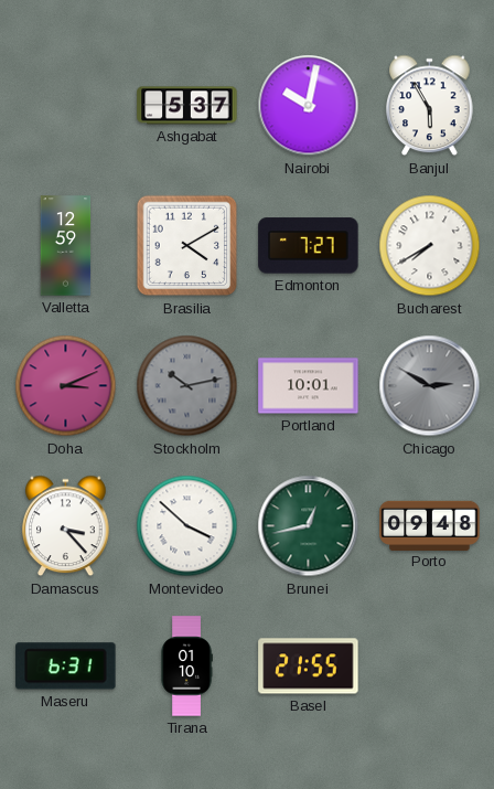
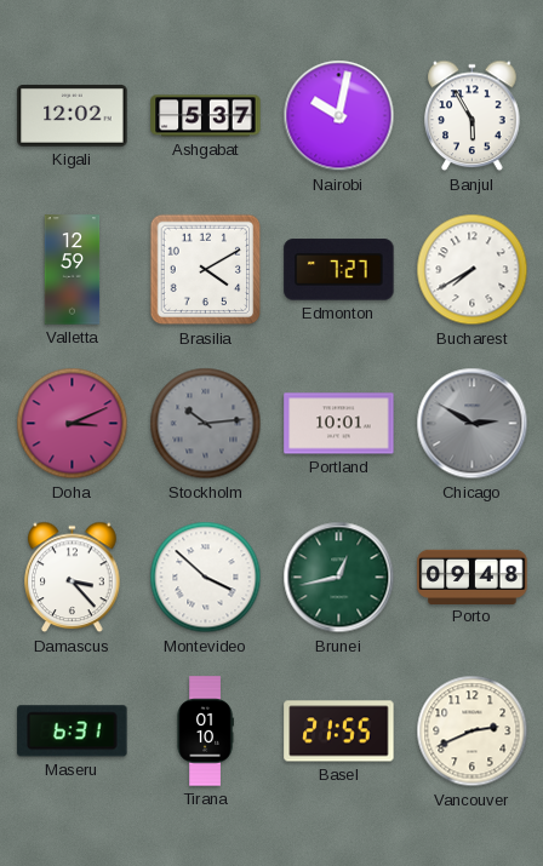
Kigali: none -> 12:02
Stockholm: 10:13 -> 10:14
Vancouver: none -> 2:41
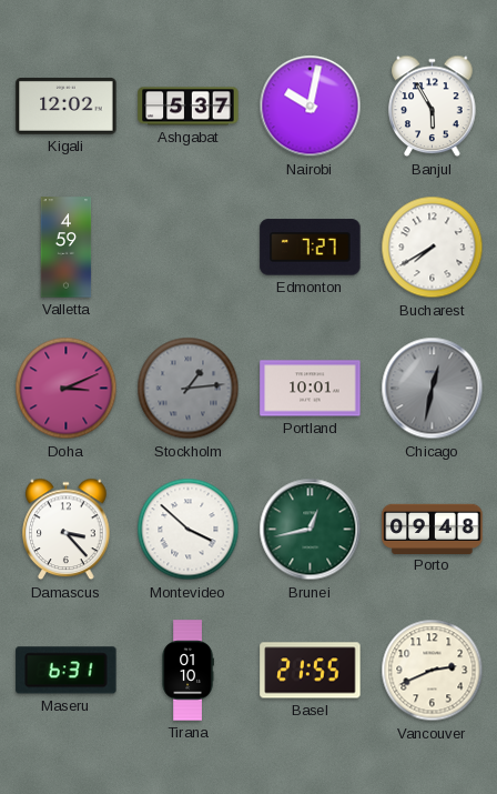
Valletta: 12:59 -> 4:59
Brasilia: 4:10 -> none
Stockholm: 10:14 -> 1:14
Chicago: 2:50 -> 12:32
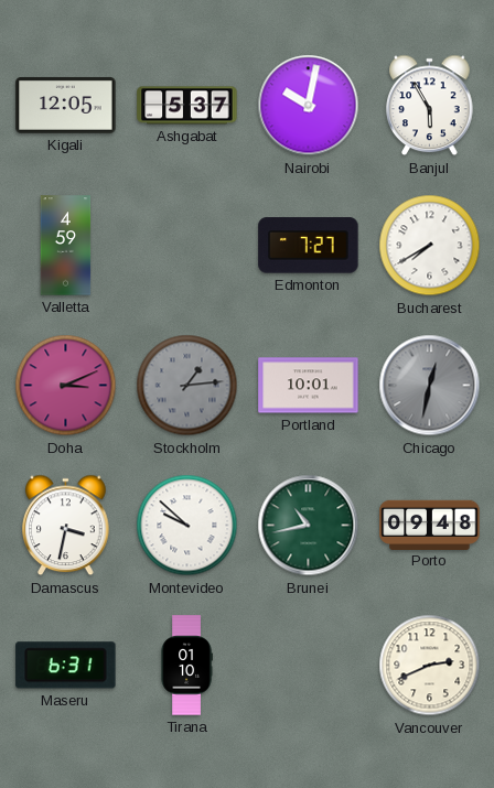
Kigali: 12:02 -> 12:05
Damascus: 3:23 -> 3:32
Montevideo: 3:52 -> 9:52
Brunei: 12:43 -> 10:43
Basel: 21:55 -> none
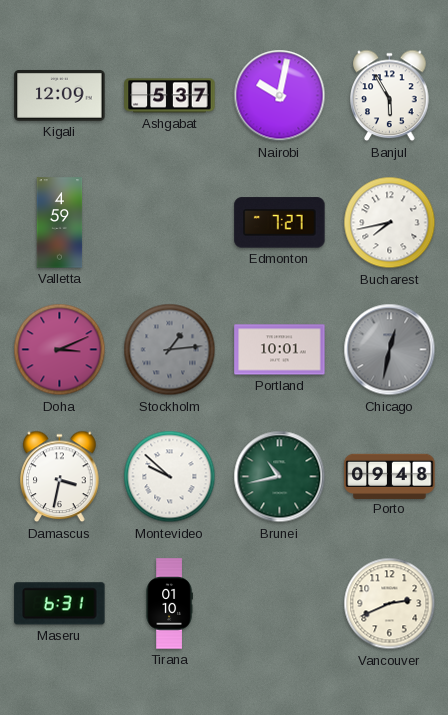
Kigali: 12:05 -> 12:09
Bucharest: 7:40 -> 7:43
